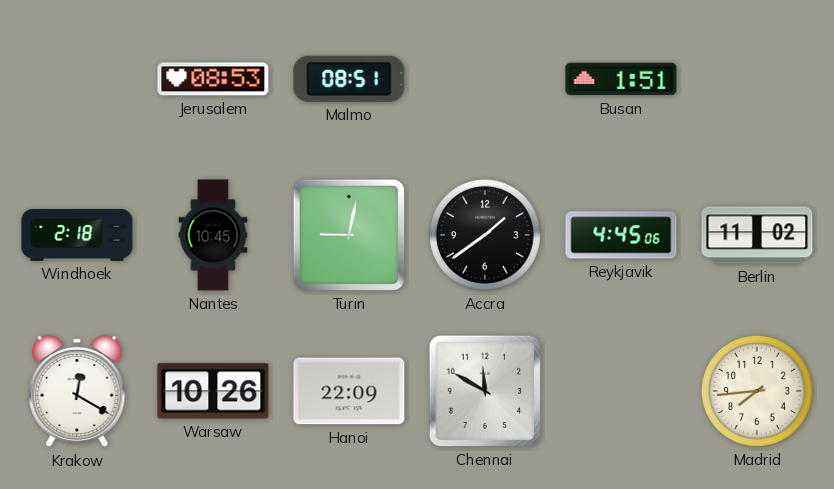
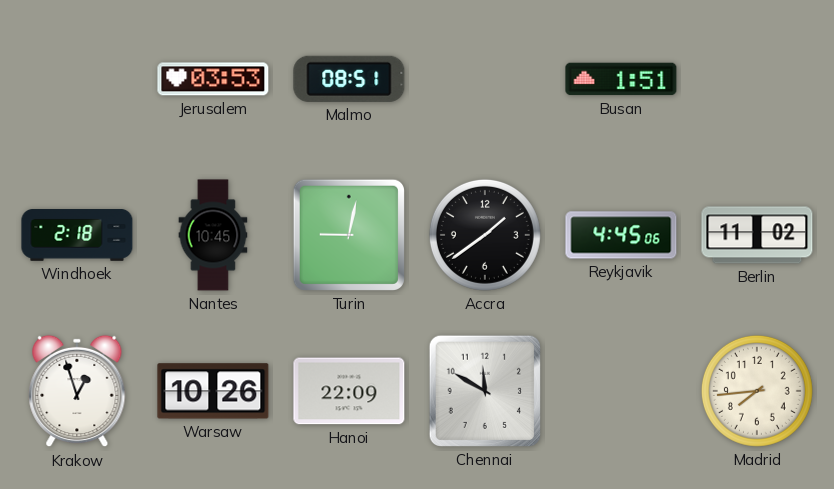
Jerusalem: 08:53 -> 03:53
Krakow: 12:20 -> 12:57
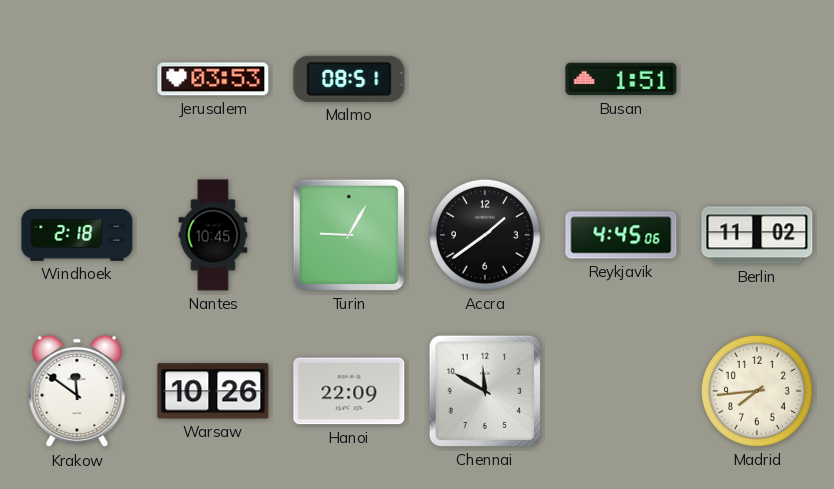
Turin: 9:02 -> 9:05
Krakow: 12:57 -> 11:51
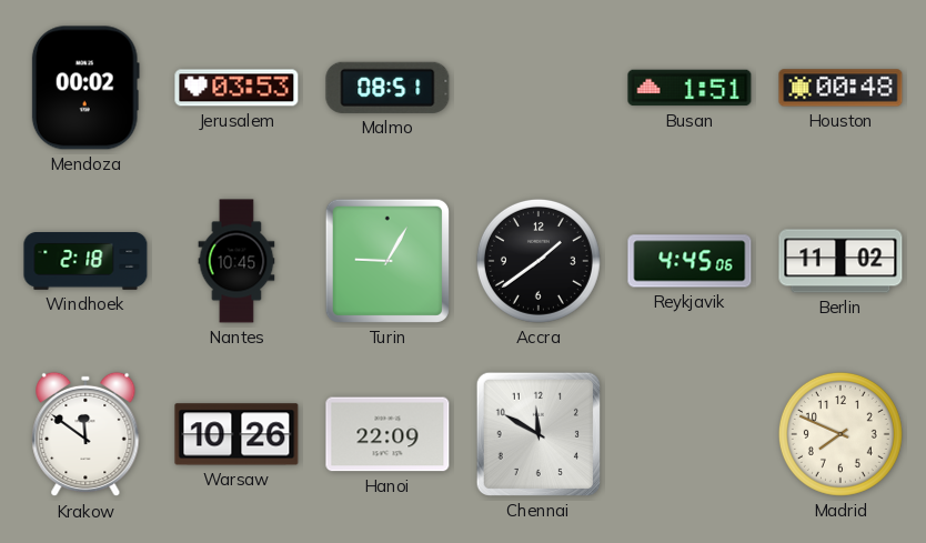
Mendoza: none -> 00:02
Houston: none -> 00:48
Madrid: 7:44 -> 7:49
